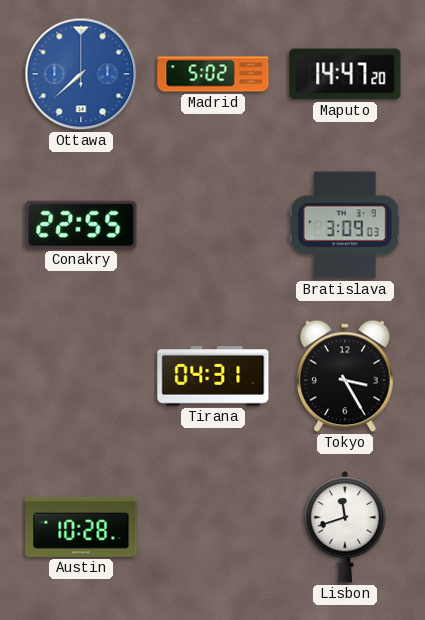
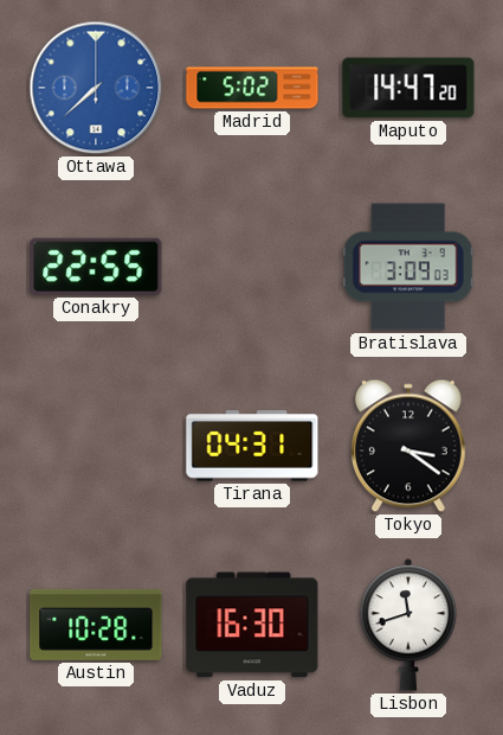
Tokyo: 3:25 -> 3:21
Vaduz: none -> 16:30
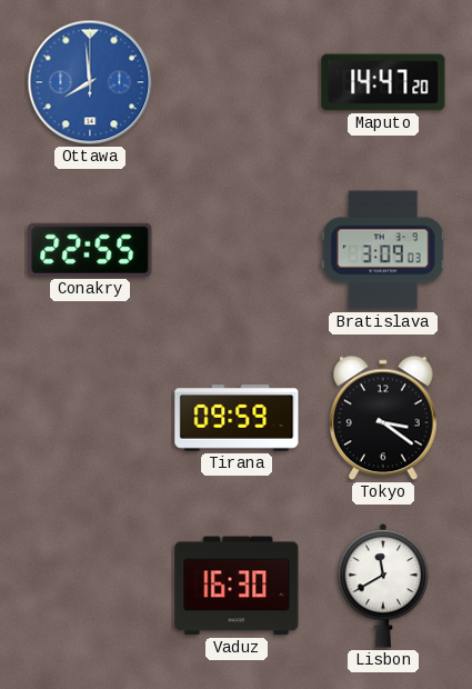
Ottawa: 7:38 -> 7:59
Madrid: 5:02 -> none
Tirana: 04:31 -> 09:59
Austin: 10:28 -> none
Lisbon: 11:42 -> 11:40
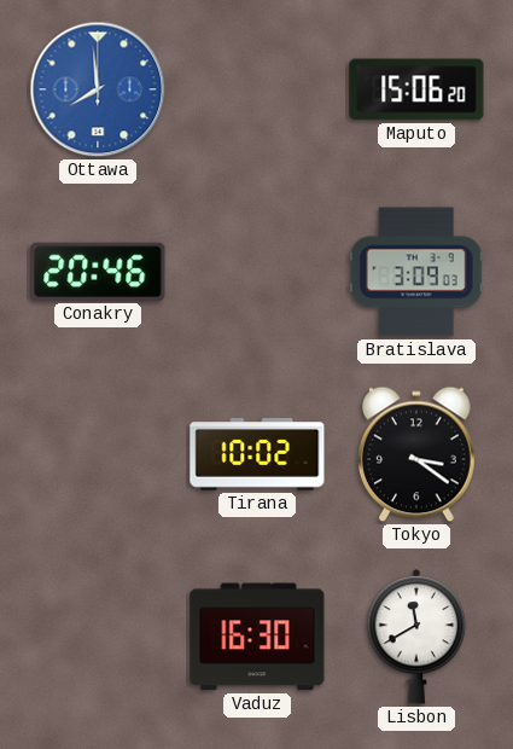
Maputo: 14:47 -> 15:06
Conakry: 22:55 -> 20:46
Tirana: 09:59 -> 10:02
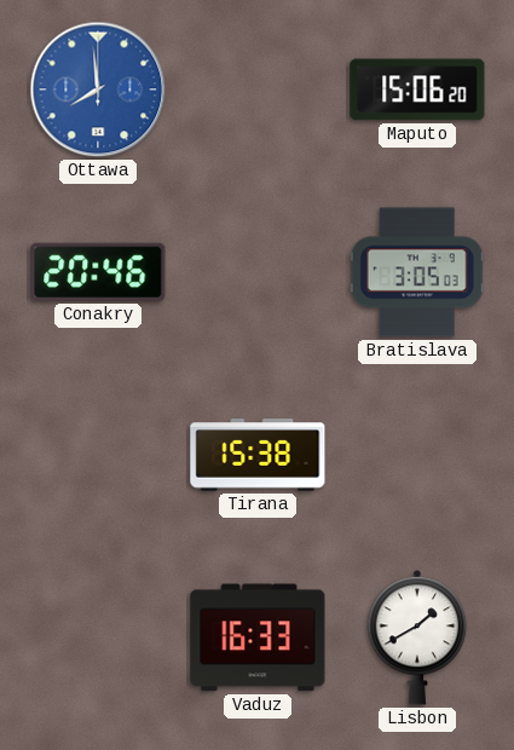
Bratislava: 3:09 -> 3:05
Tirana: 10:02 -> 15:38
Tokyo: 3:21 -> none
Vaduz: 16:30 -> 16:33
Lisbon: 11:40 -> 1:40
